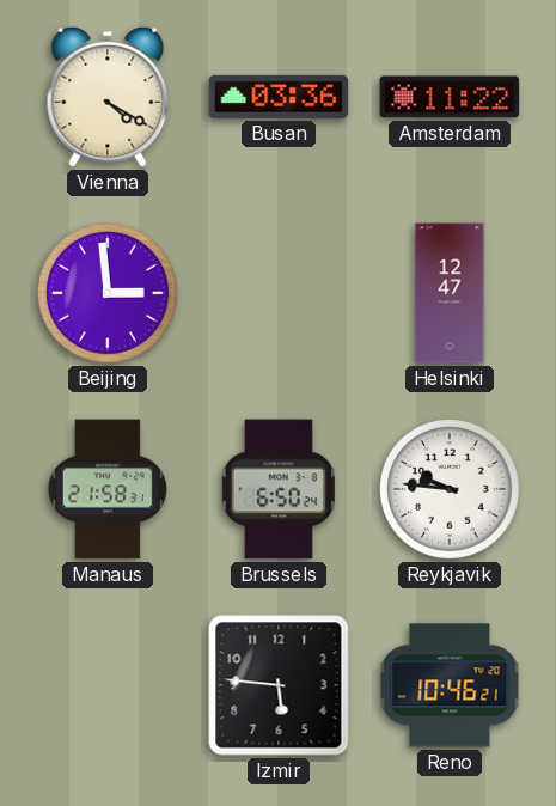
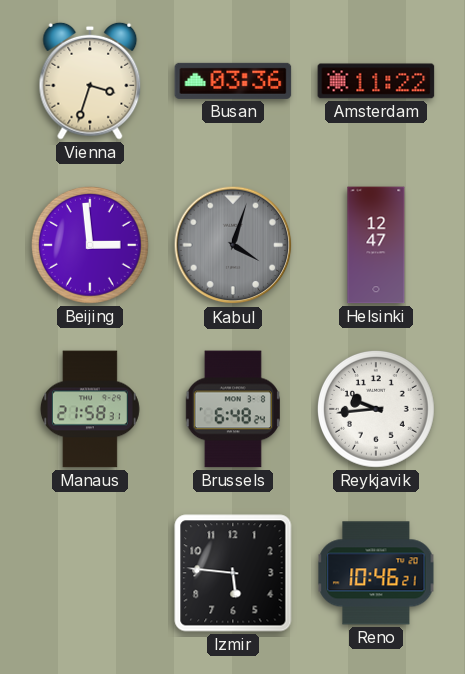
Vienna: 4:20 -> 3:33
Kabul: none -> 4:03
Brussels: 6:50 -> 6:48
Reykjavik: 9:46 -> 9:44
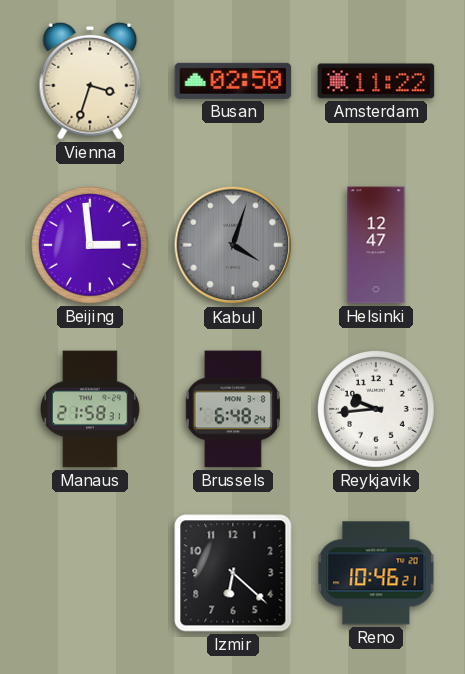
Busan: 03:36 -> 02:50
Izmir: 5:46 -> 6:22
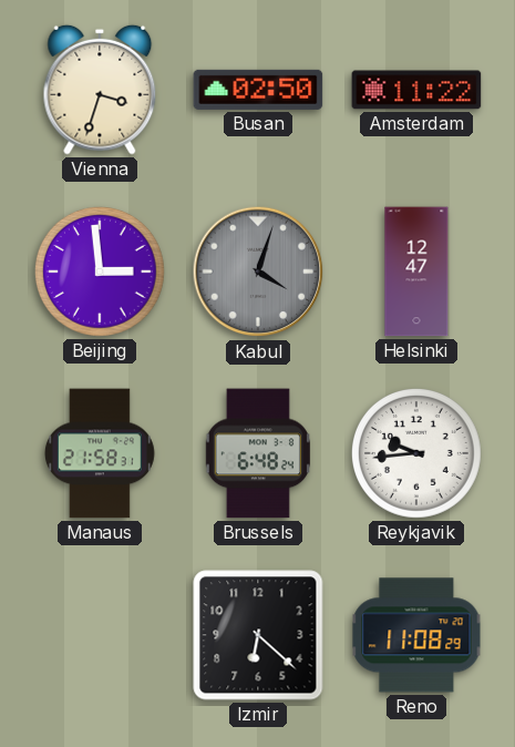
Reno: 10:46 -> 11:08
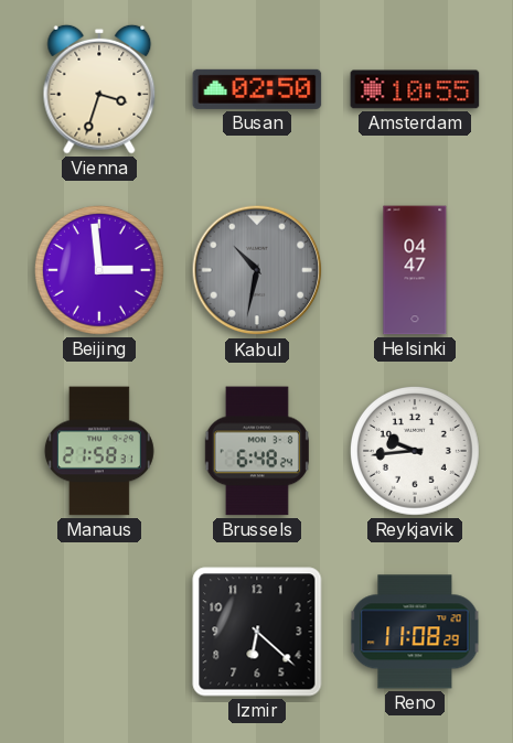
Amsterdam: 11:22 -> 10:55
Kabul: 4:03 -> 10:32
Helsinki: 12:47 -> 04:47
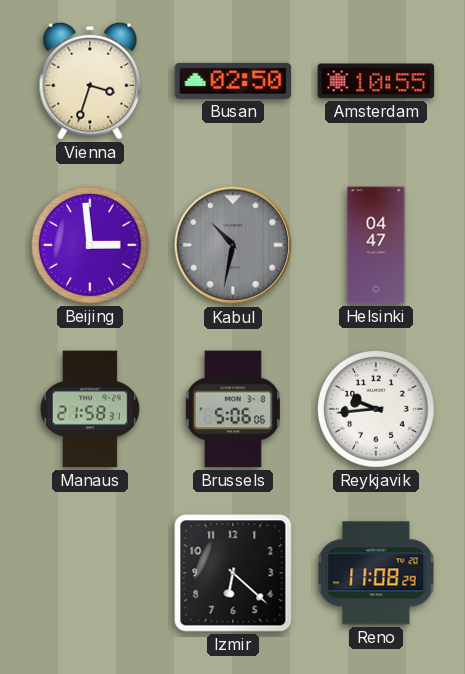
Brussels: 6:48 -> 5:06
